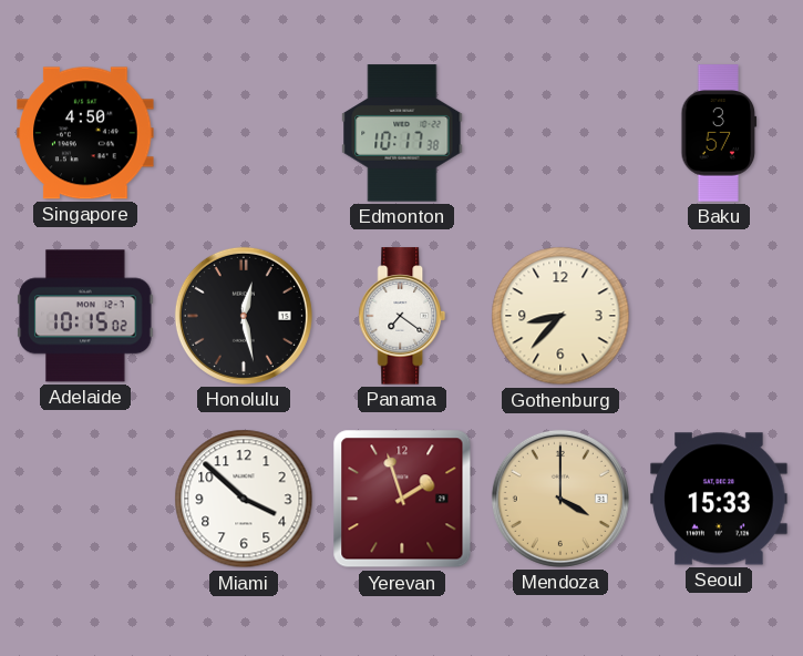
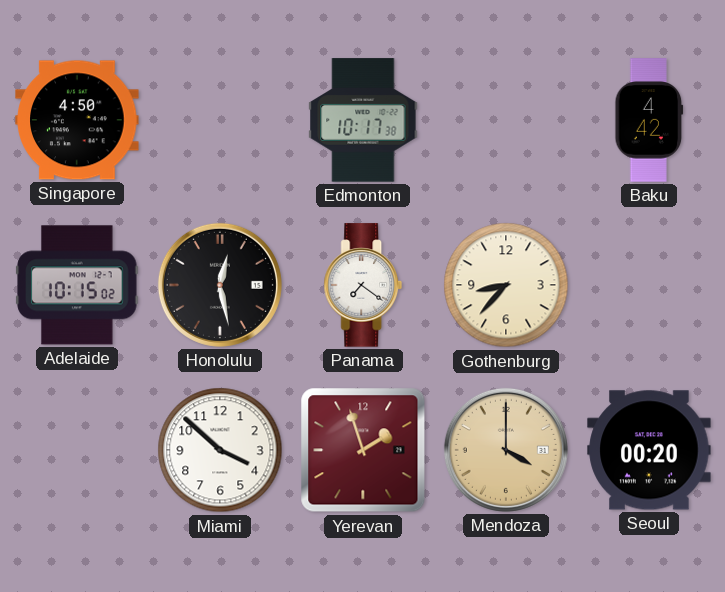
Baku: 3:57 -> 4:42
Seoul: 15:33 -> 00:20
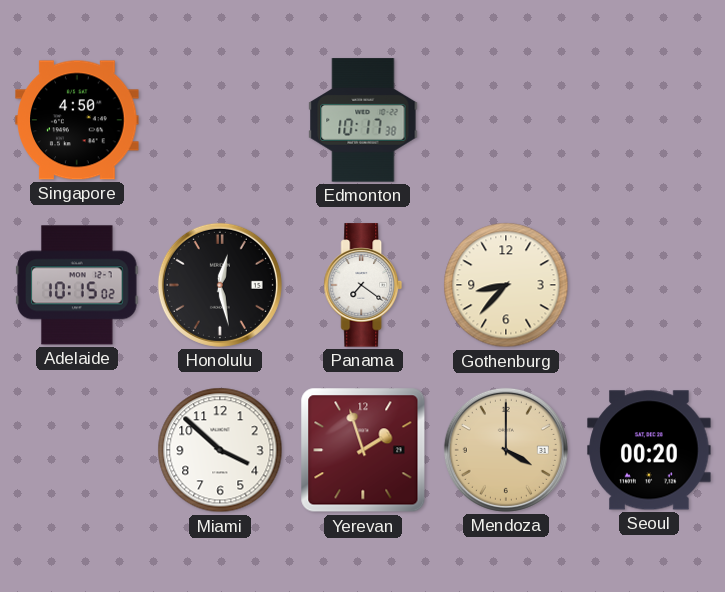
Baku: 4:42 -> none
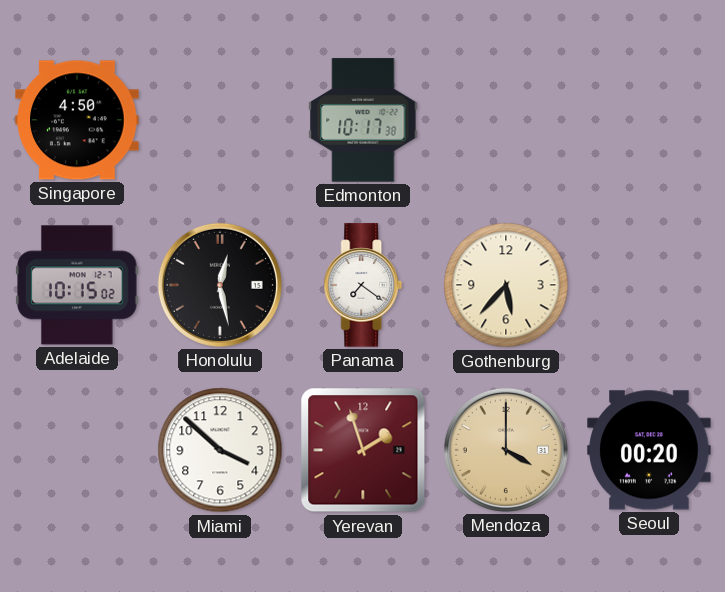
Gothenburg: 8:37 -> 5:37
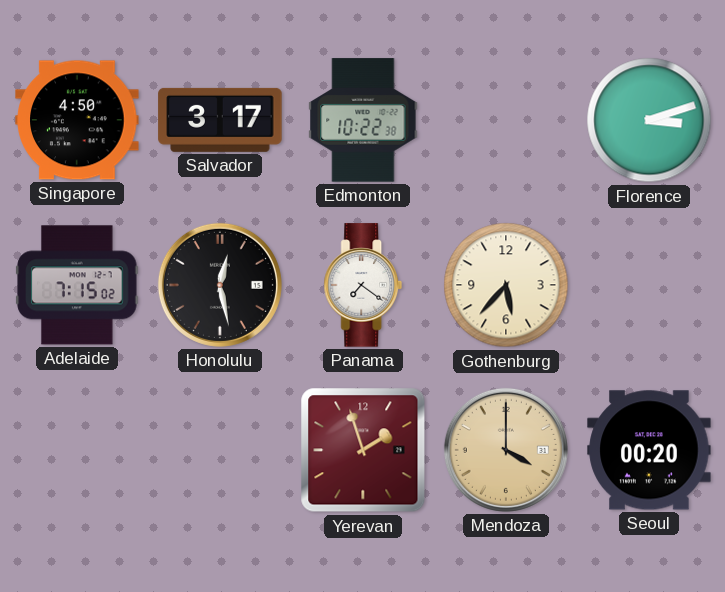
Salvador: none -> 3:17
Edmonton: 10:17 -> 10:22
Florence: none -> 3:12
Adelaide: 10:15 -> 7:15
Miami: 3:52 -> none
